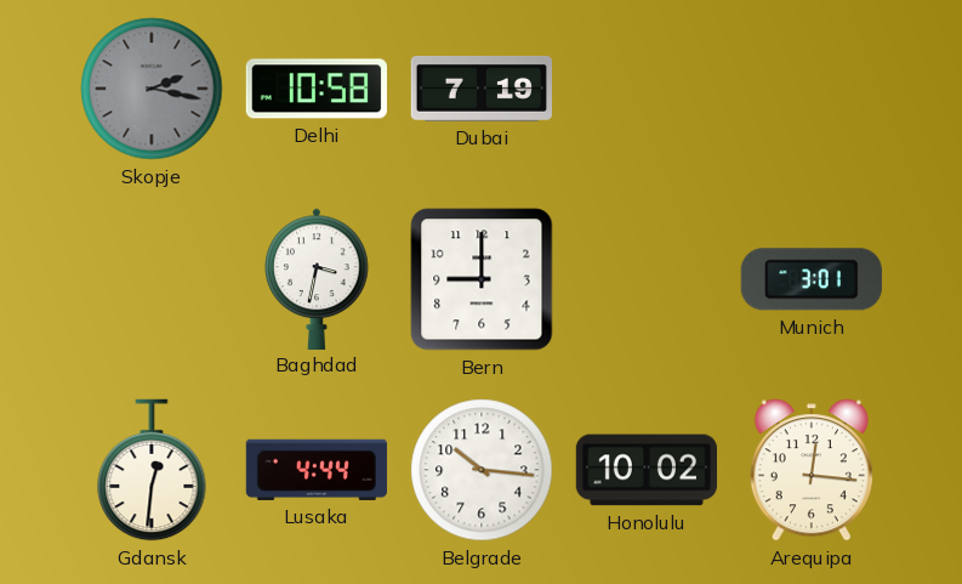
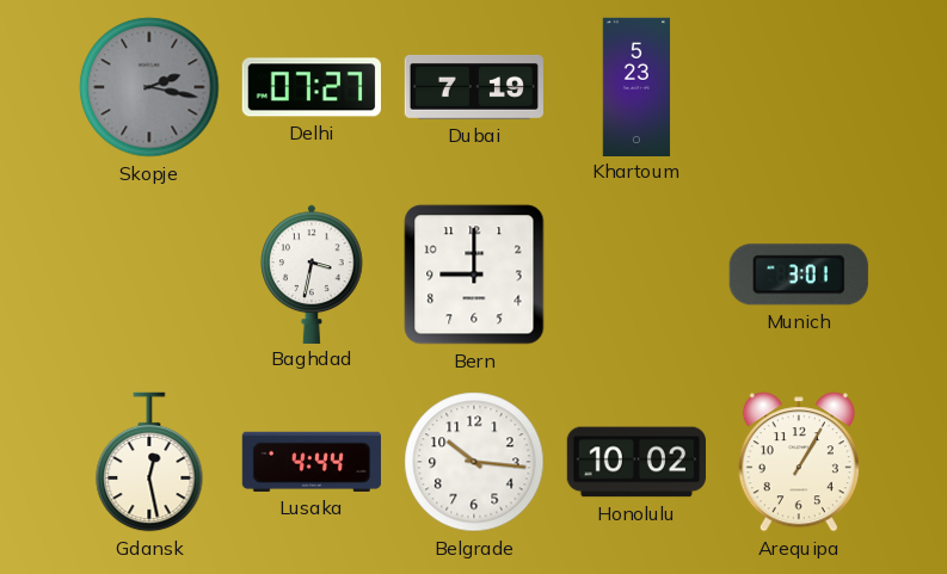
Delhi: 10:58 -> 07:27
Khartoum: none -> 5:23
Gdansk: 12:31 -> 12:28
Arequipa: 12:16 -> 1:05
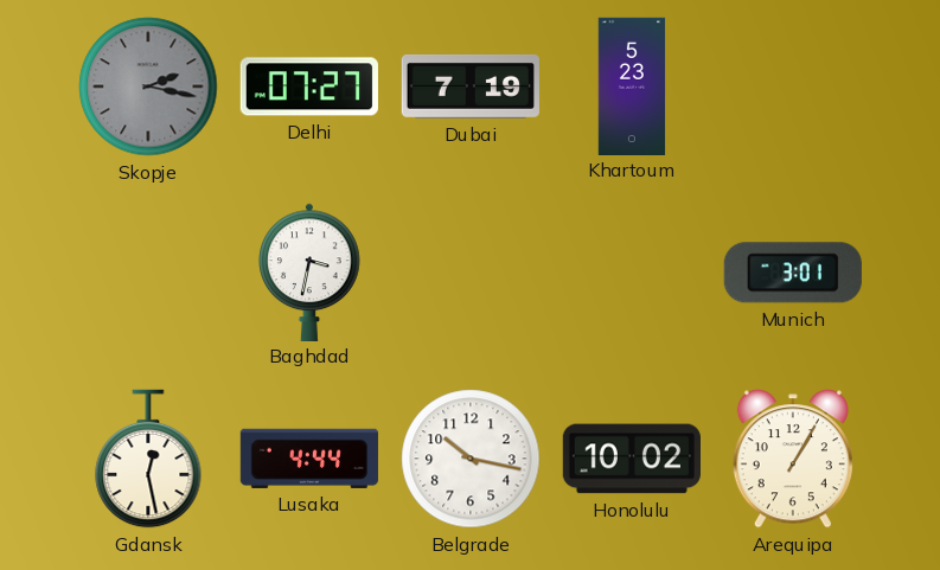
Bern: 9:00 -> none
Belgrade: 10:16 -> 10:17
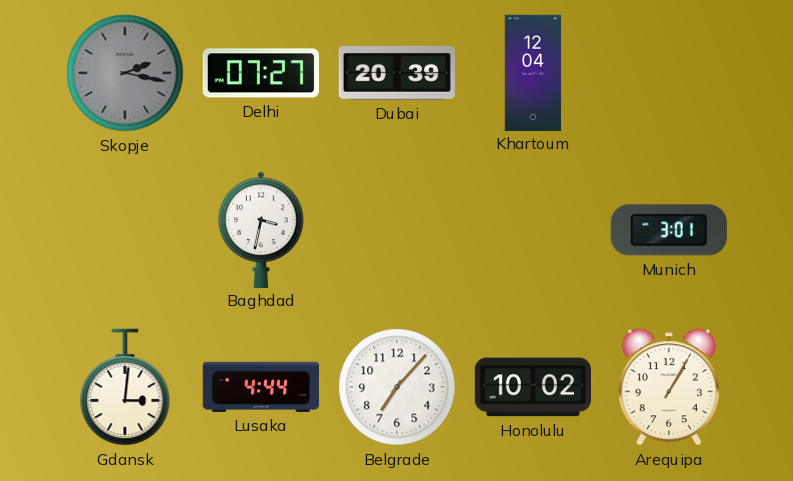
Dubai: 7:19 -> 20:39
Khartoum: 5:23 -> 12:04
Gdansk: 12:28 -> 3:01
Belgrade: 10:17 -> 7:07
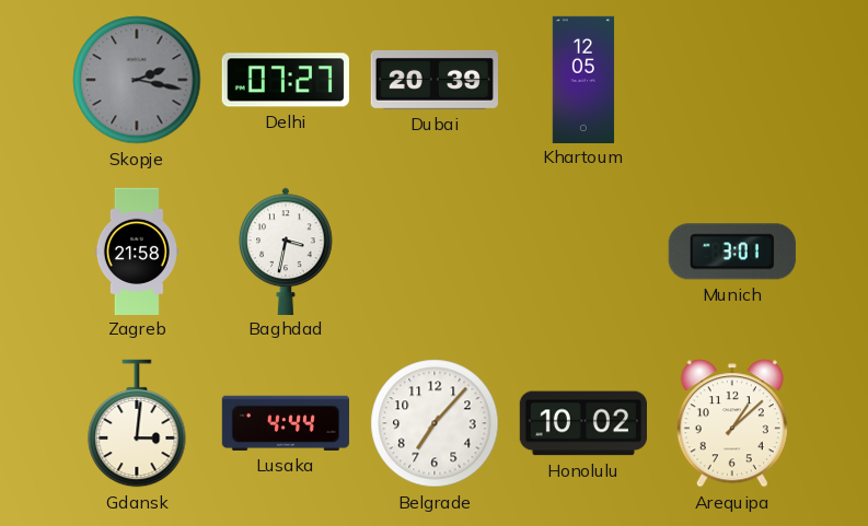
Khartoum: 12:04 -> 12:05
Zagreb: none -> 21:58
Arequipa: 1:05 -> 1:08
